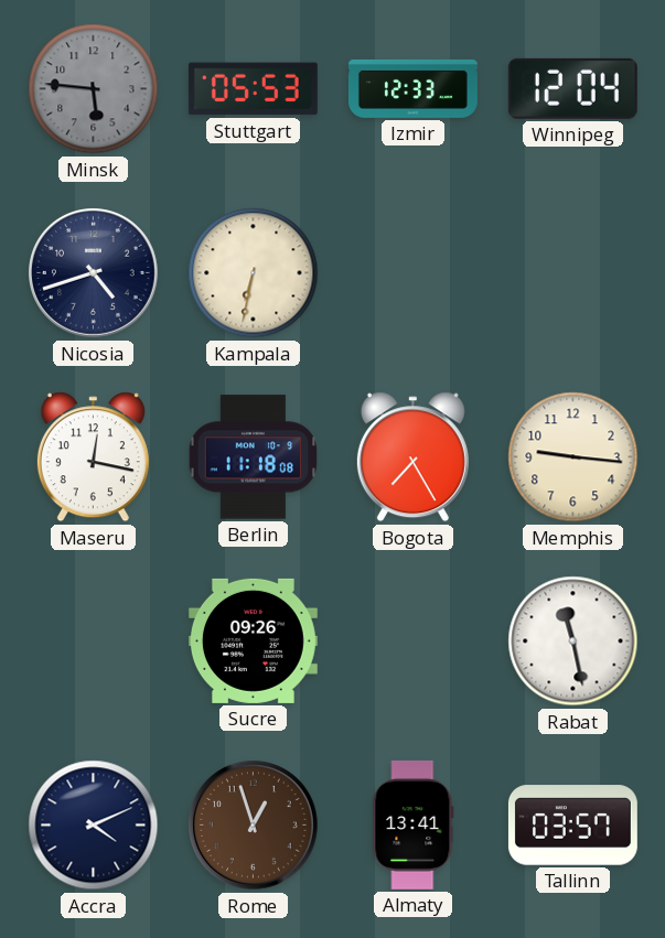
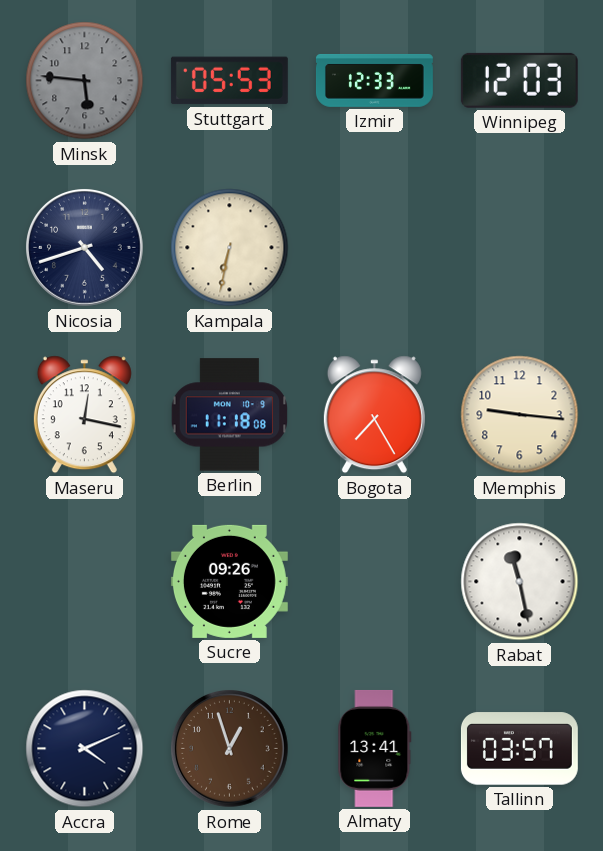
Winnipeg: 12:04 -> 12:03
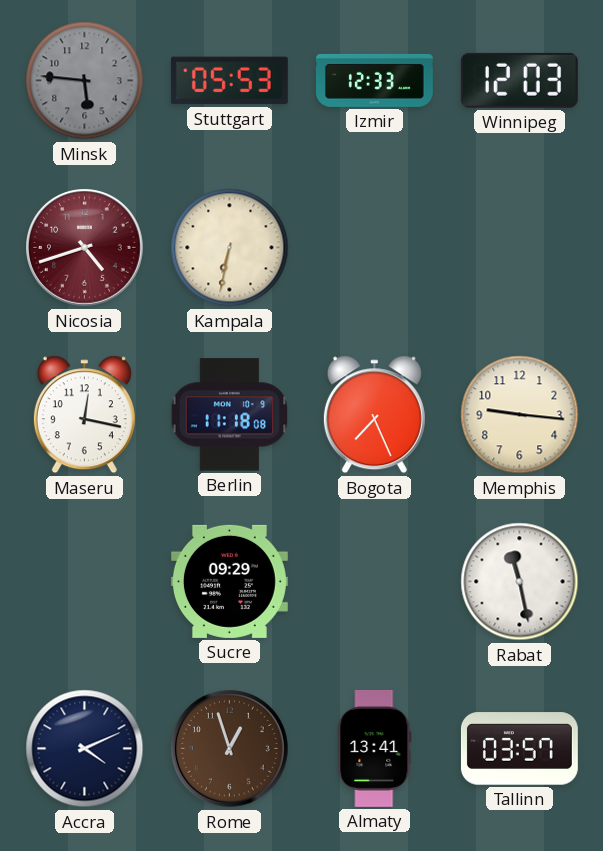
Nicosia dial: navy -> burgundy
Bogota: 7:25 -> 7:26
Sucre: 09:26 -> 09:29
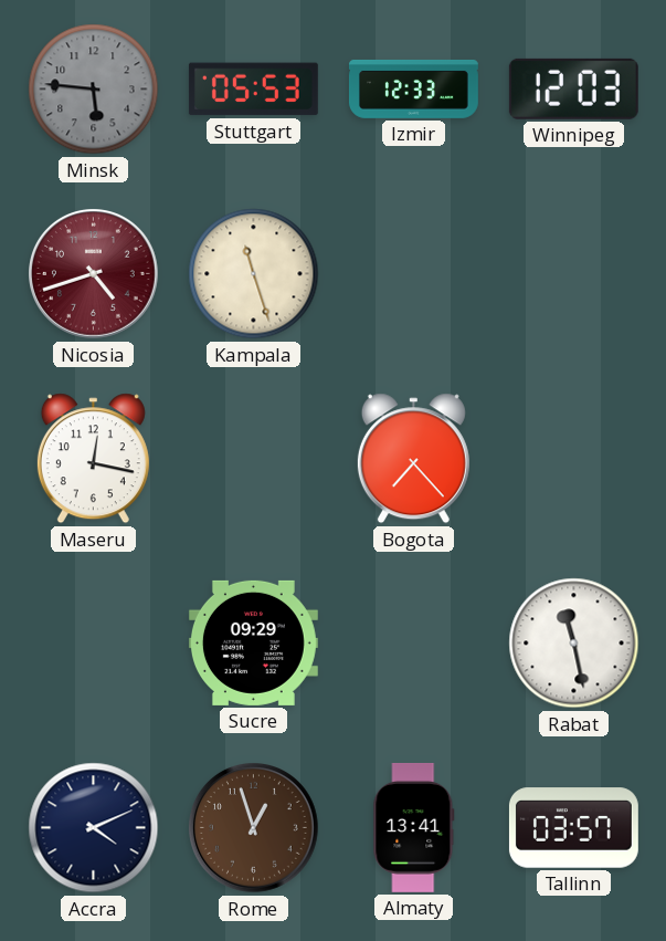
Kampala: 6:32 -> 11:27
Berlin: 11:18 -> none
Bogota: 7:26 -> 7:23
Memphis: 9:16 -> none
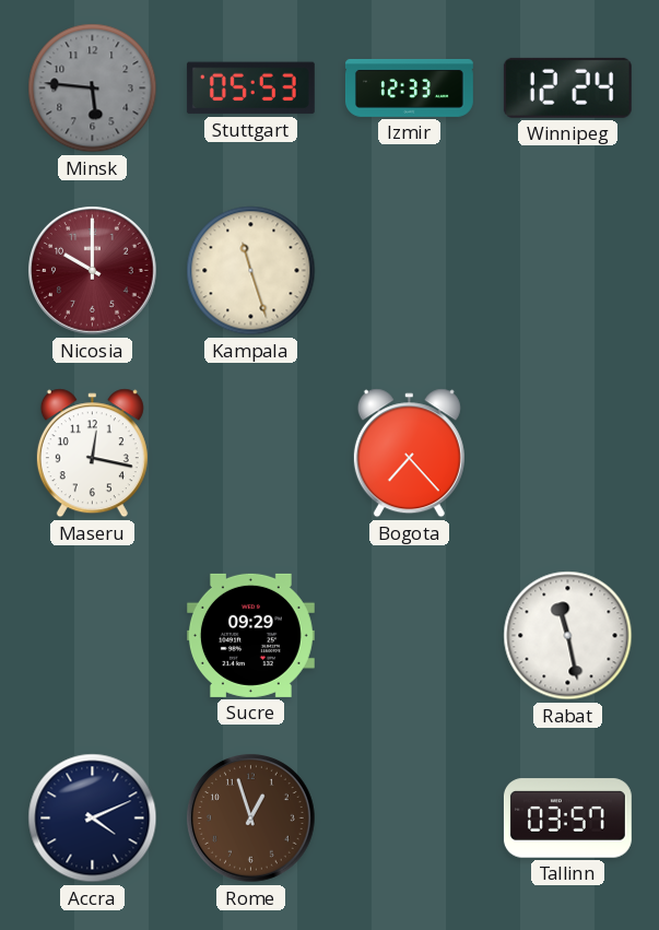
Winnipeg: 12:03 -> 12:24
Nicosia: 4:42 -> 10:00
Almaty: 13:41 -> none
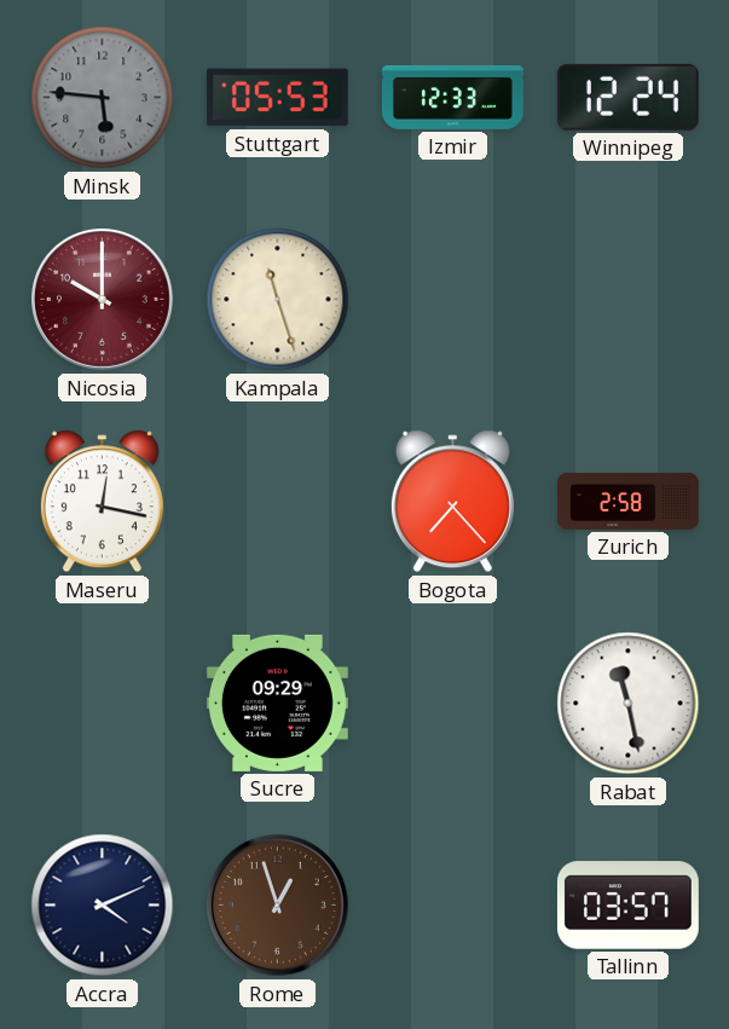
Zurich: none -> 2:58
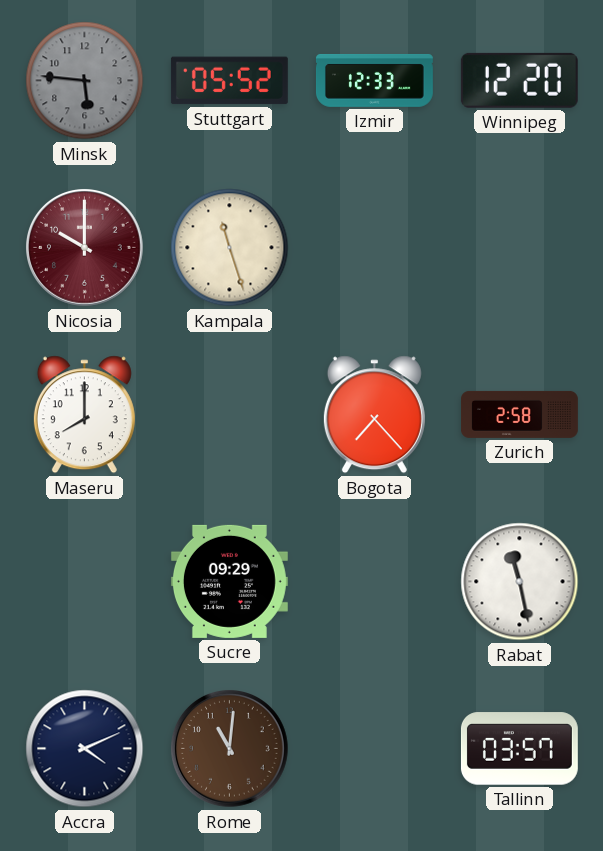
Stuttgart: 05:53 -> 05:52
Winnipeg: 12:24 -> 12:20
Maseru: 12:17 -> 8:00
Rome: 12:57 -> 11:01
